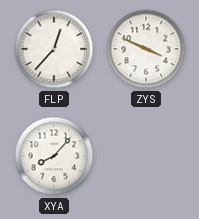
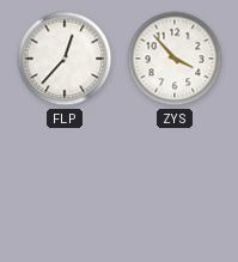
ZYS: 3:49 -> 3:53
XYA: 8:07 -> none
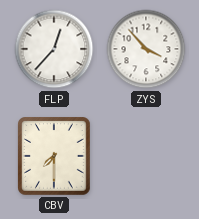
CBV: none -> 7:30
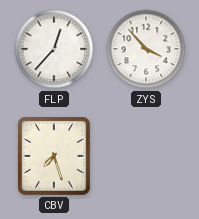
CBV: 7:30 -> 7:27
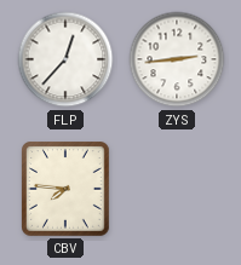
ZYS: 3:53 -> 2:44
CBV: 7:27 -> 7:46
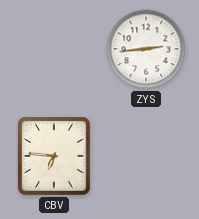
FLP: 12:37 -> none
CBV: 7:46 -> 6:46
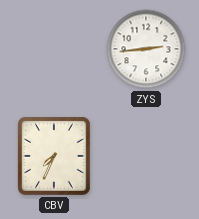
CBV: 6:46 -> 7:34
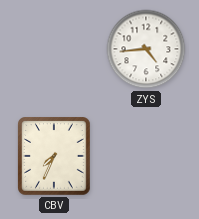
ZYS: 2:44 -> 4:44
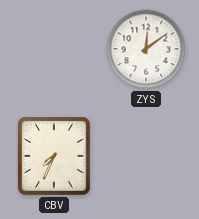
ZYS: 4:44 -> 12:09
